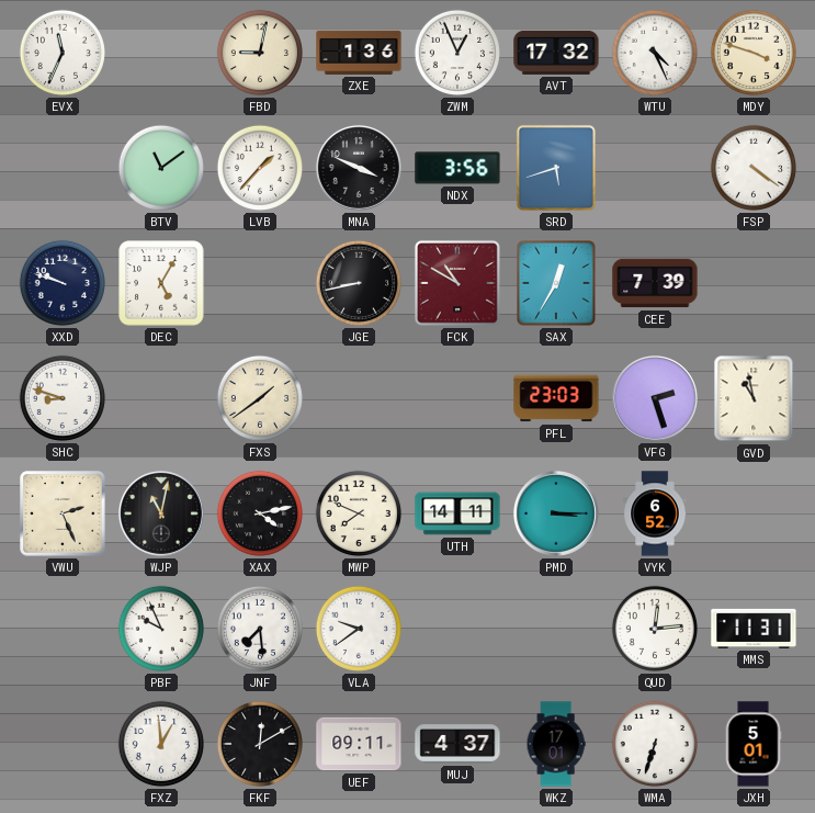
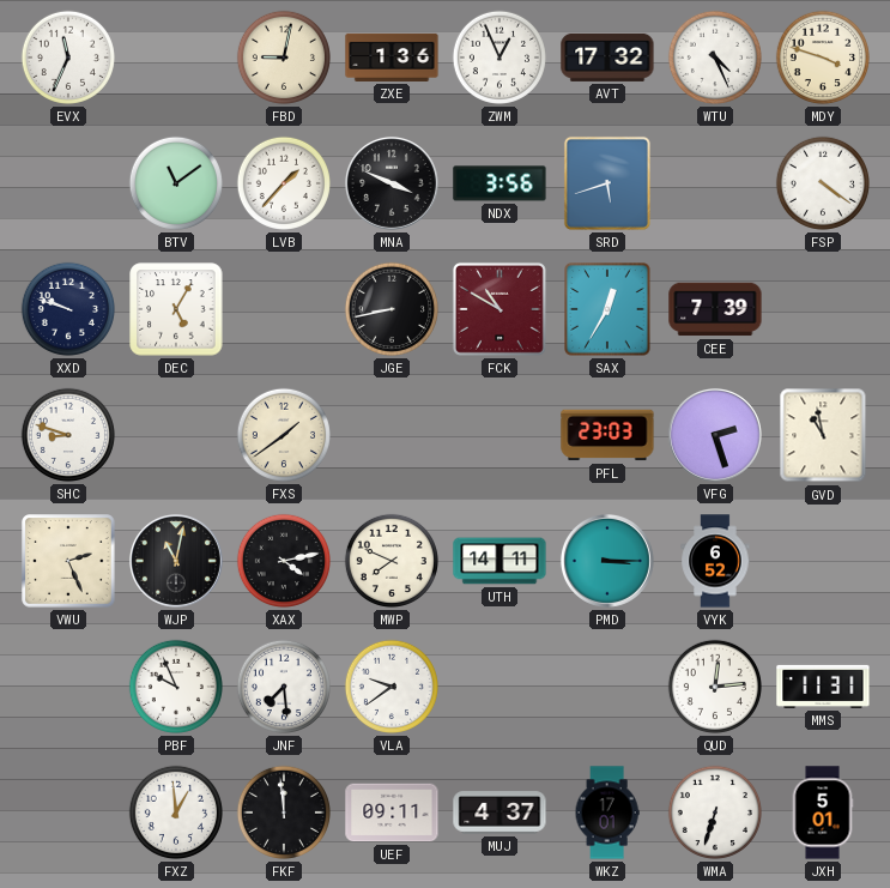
FKF: 12:10 -> 11:59
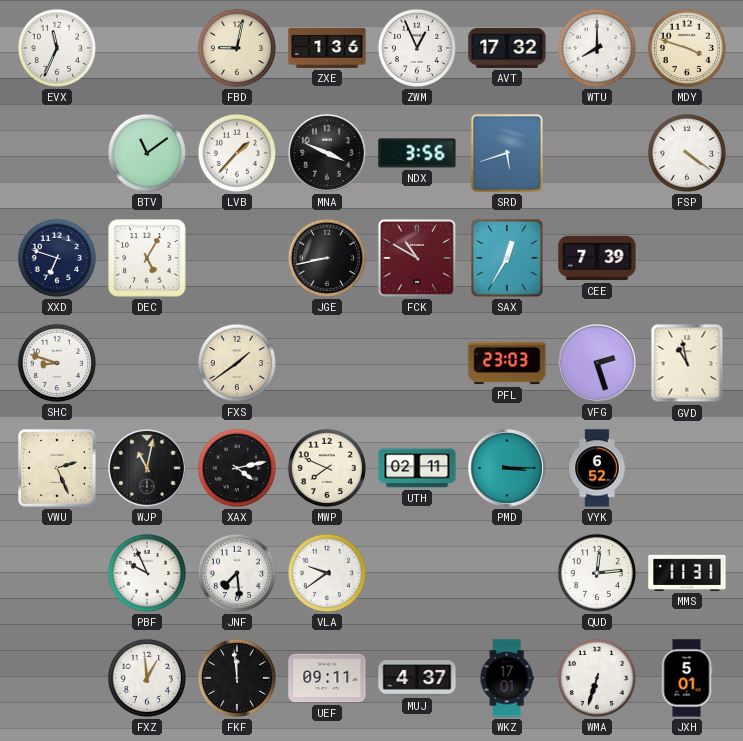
WTU: 4:26 -> 8:00
XXD: 9:48 -> 6:48
UTH: 14:11 -> 02:11
